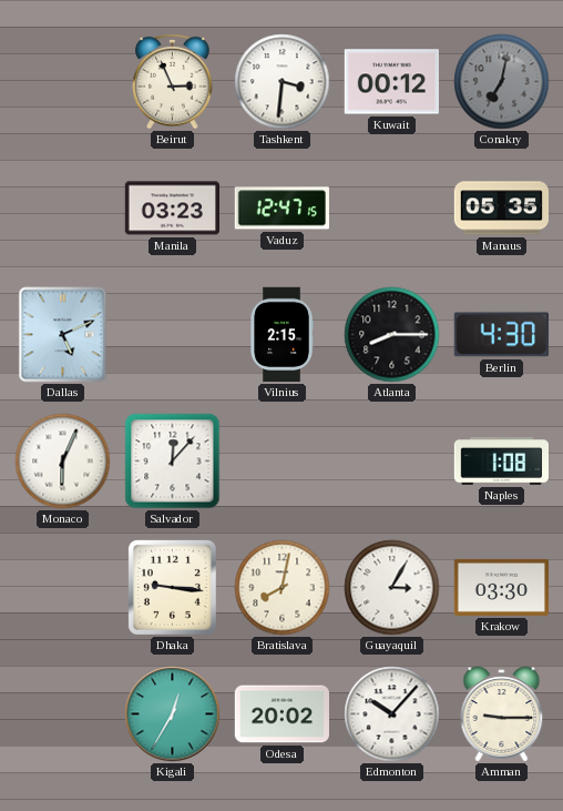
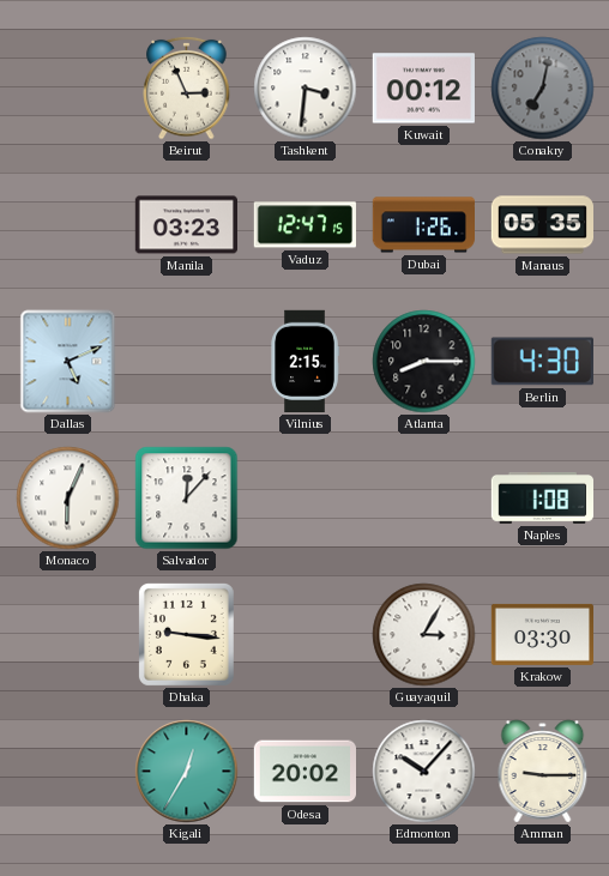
Dubai: none -> 1:26
Bratislava: 8:02 -> none
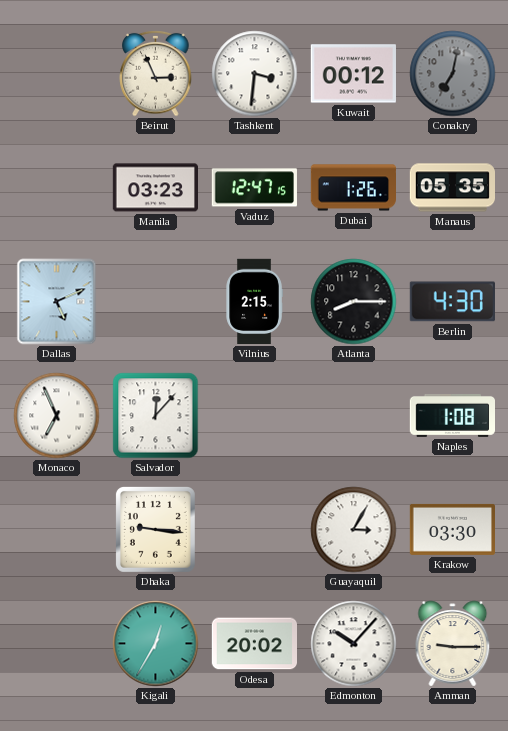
Monaco: 6:04 -> 6:56
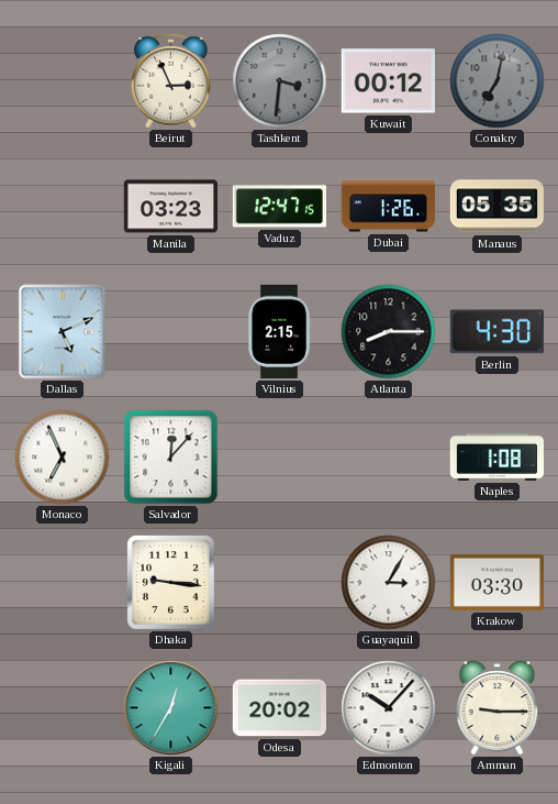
Tashkent dial: white -> grey
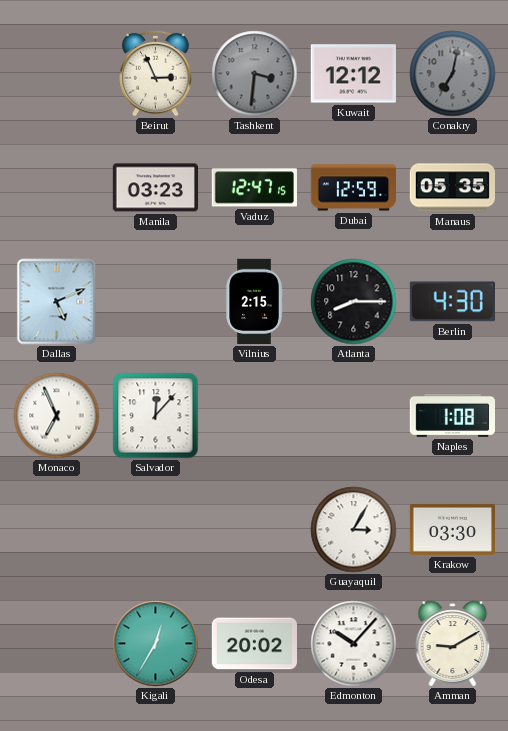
Kuwait: 00:12 -> 12:12
Dubai: 1:26 -> 12:59
Dhaka: 9:16 -> none
Amman: 9:15 -> 9:10
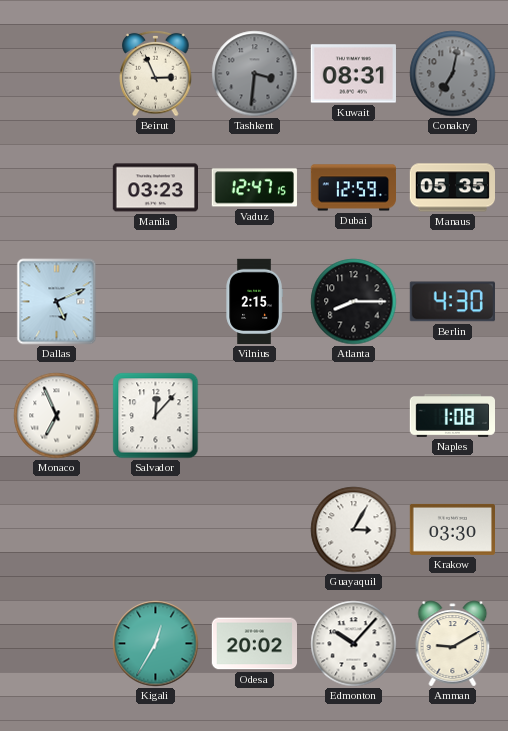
Kuwait: 12:12 -> 08:31
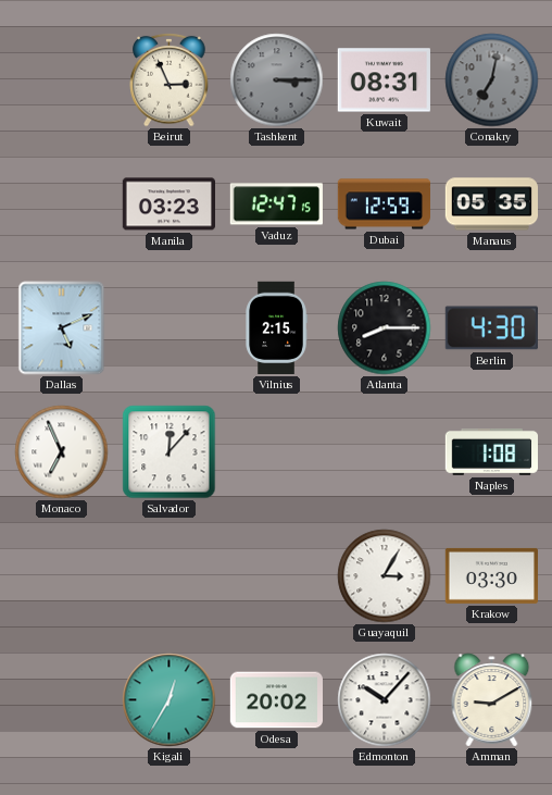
Tashkent: 3:31 -> 3:15
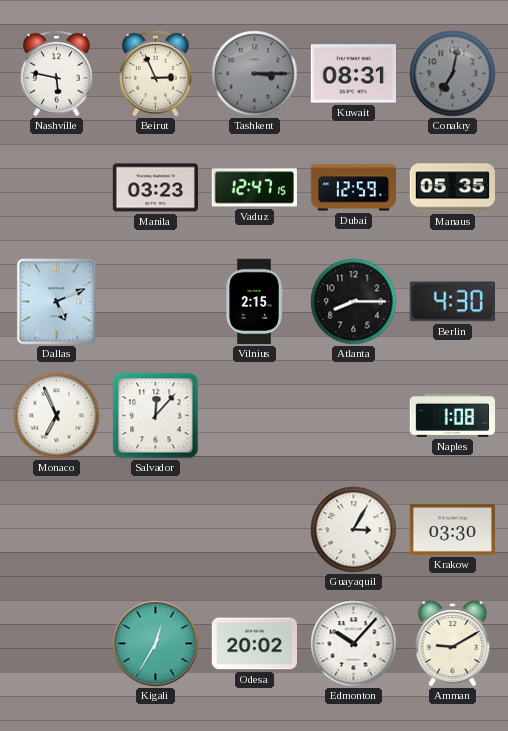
Nashville: none -> 5:47
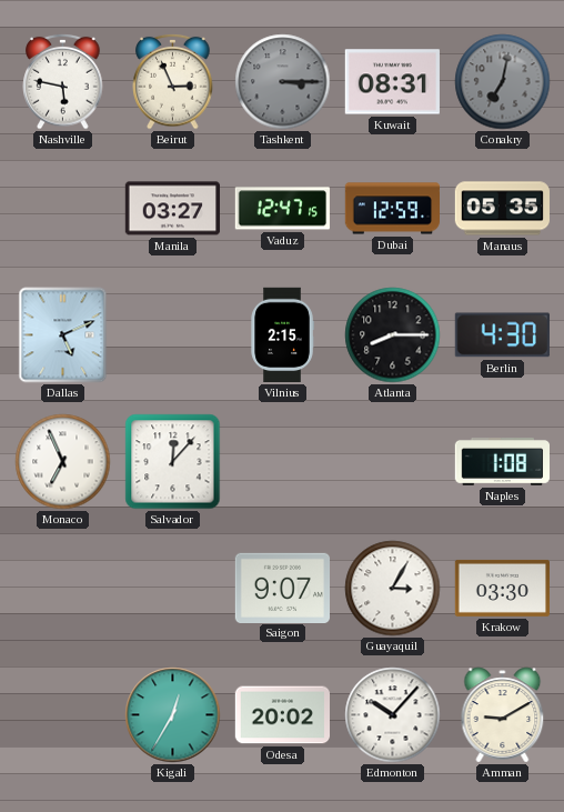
Manila: 03:23 -> 03:27
Saigon: none -> 9:07
